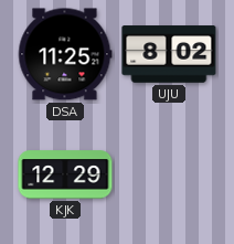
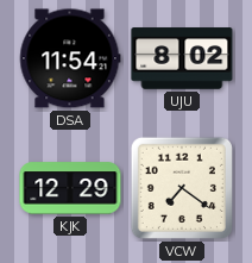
DSA: 11:25 -> 11:54
VCW: none -> 7:21
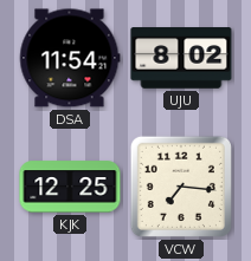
KJK: 12:29 -> 12:25
VCW: 7:21 -> 7:16
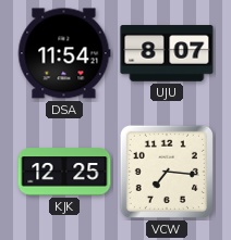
UJU: 8:02 -> 8:07
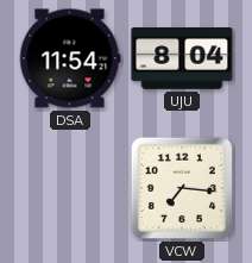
UJU: 8:07 -> 8:04
KJK: 12:25 -> none
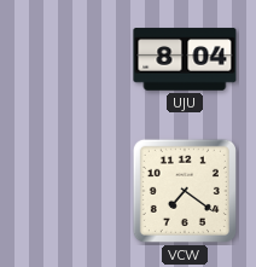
DSA: 11:54 -> none
VCW: 7:16 -> 7:21
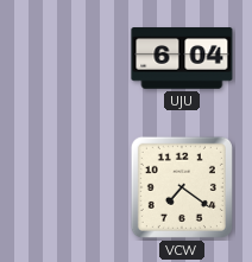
UJU: 8:04 -> 6:04
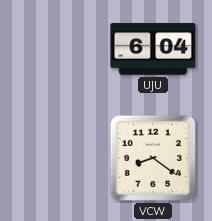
VCW: 7:21 -> 8:21
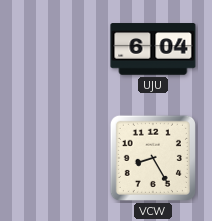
VCW: 8:21 -> 8:25
